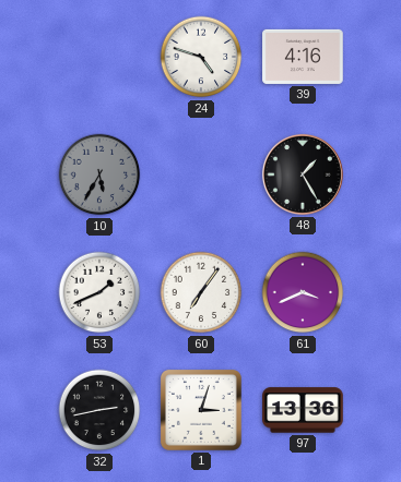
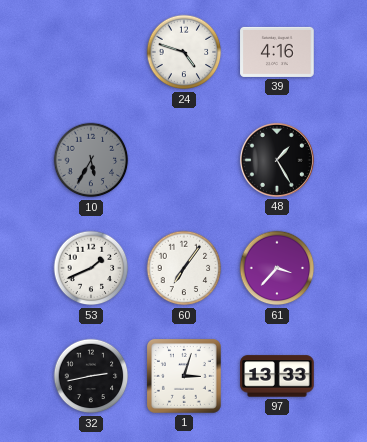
61: 3:41 -> 3:37
97: 13:36 -> 13:33
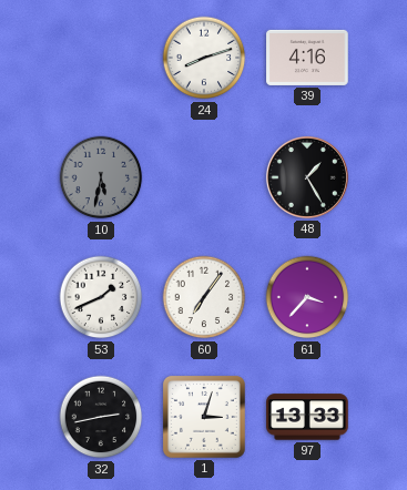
24: 4:48 -> 8:12
10: 5:35 -> 5:32
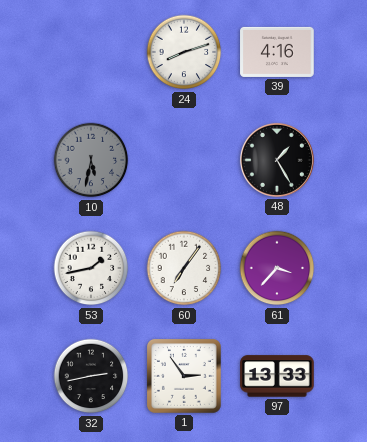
53: 1:41 -> 1:43
1: 3:03 -> 2:54
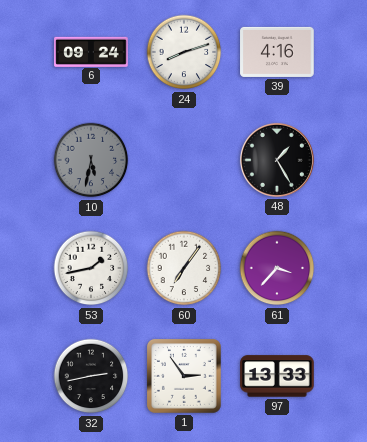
6: none -> 09:24
